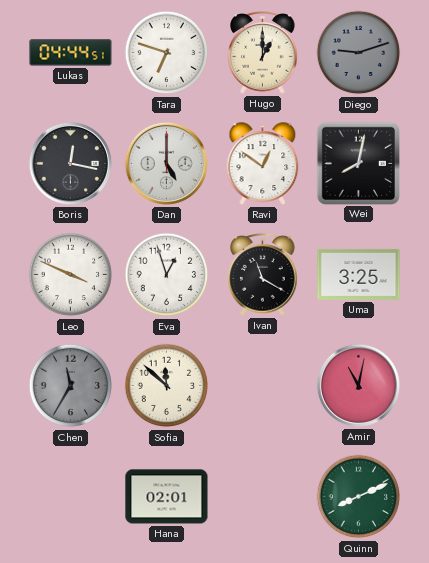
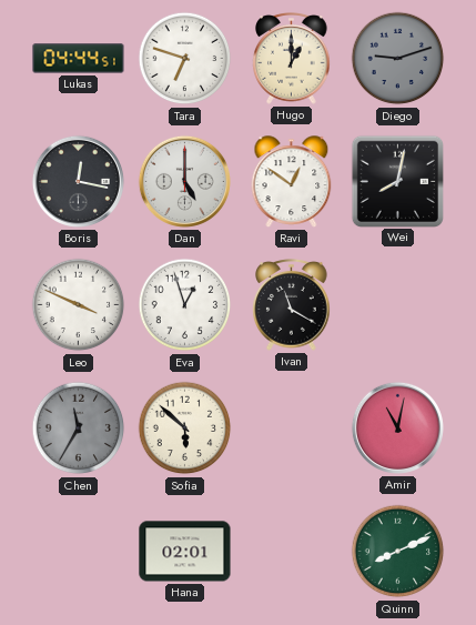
Uma: 3:25 -> none
Sofia: 11:52 -> 5:52
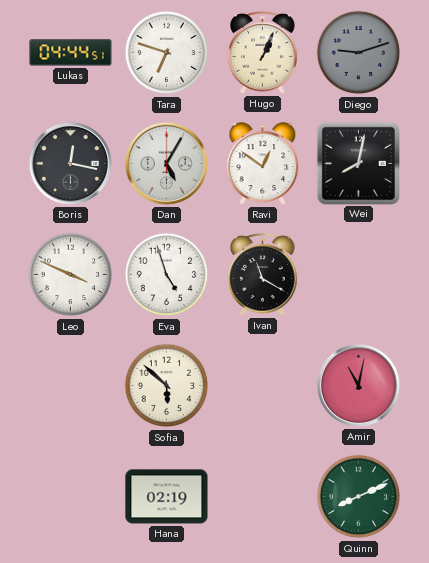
Hugo: 1:00 -> 1:04
Dan: 5:00 -> 5:05
Eva: 12:57 -> 4:57
Chen: 11:35 -> none
Hana: 02:01 -> 02:19
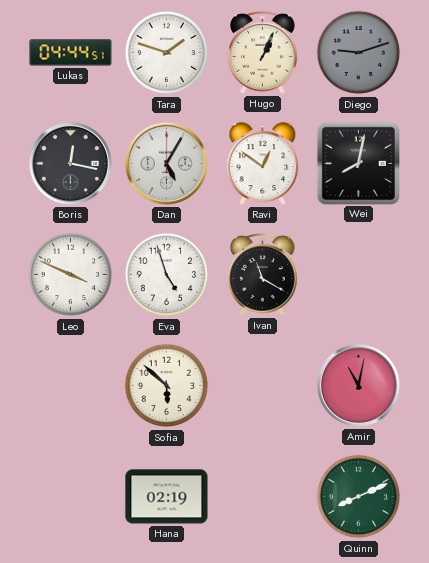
Tara: 6:48 -> 1:48
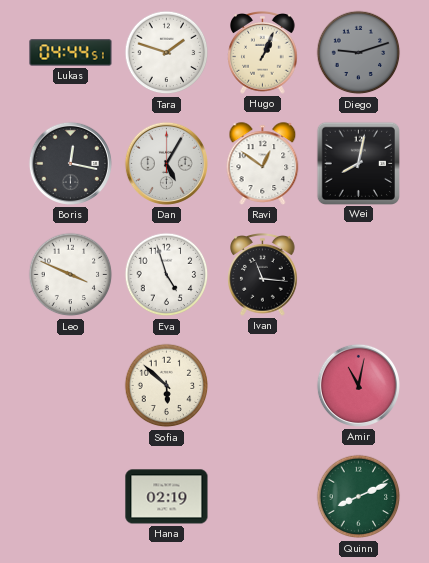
Ivan: 11:20 -> 11:16
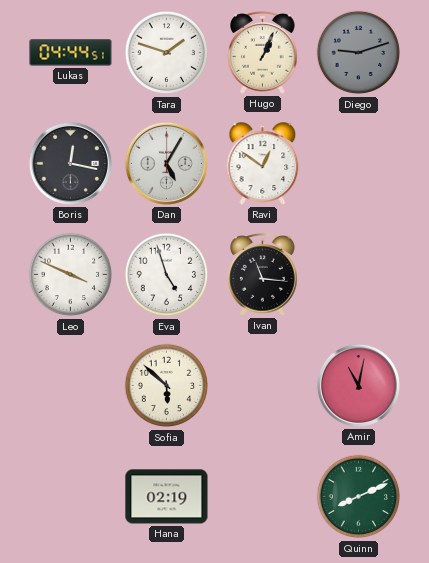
Wei: 8:02 -> none
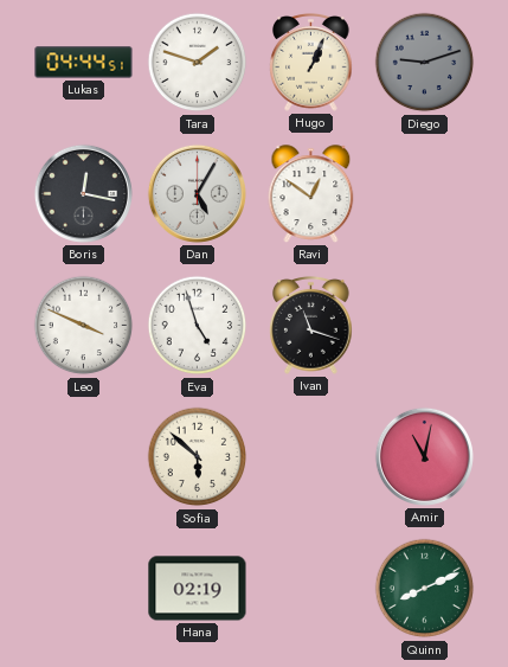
Ivan: 11:16 -> 11:18
